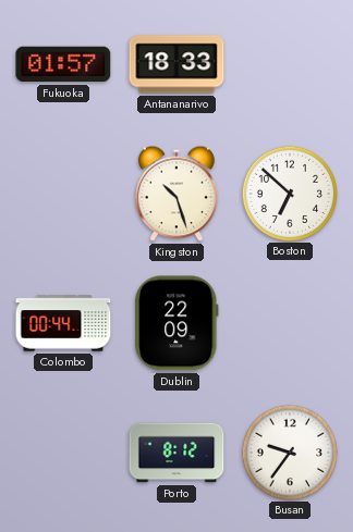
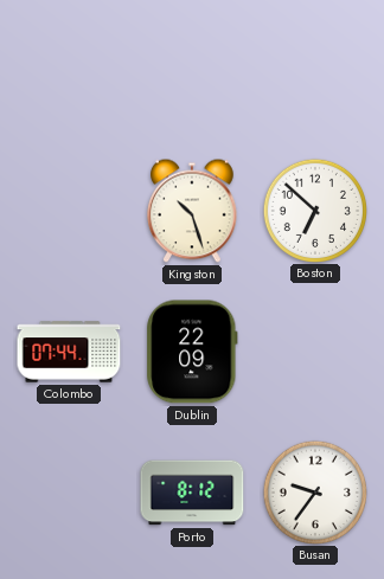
Fukuoka: 01:57 -> none
Antananarivo: 18:33 -> none
Colombo: 00:44 -> 07:44
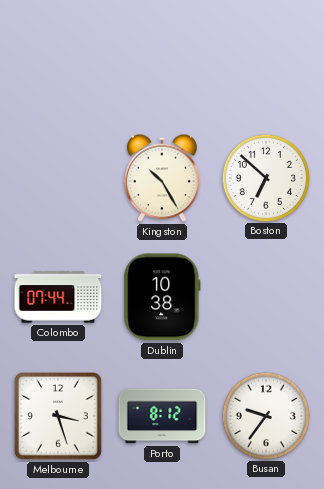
Kingston: 10:27 -> 10:25
Dublin: 22:09 -> 10:38
Melbourne: none -> 3:27
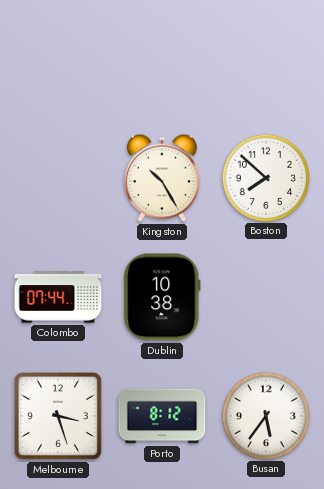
Boston: 6:52 -> 7:52
Busan: 9:36 -> 5:36
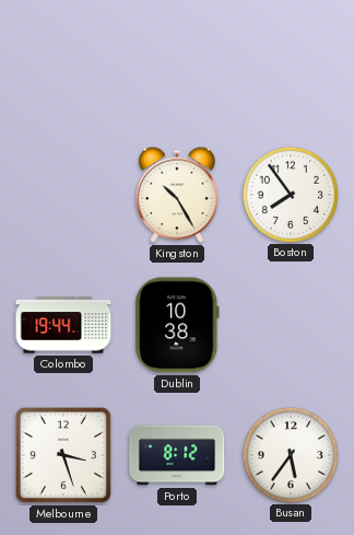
Boston: 7:52 -> 7:54
Colombo: 07:44 -> 19:44
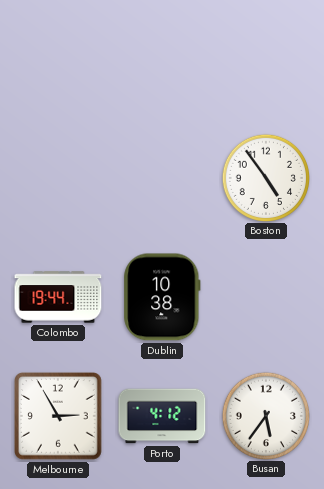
Kingston: 10:25 -> none
Boston: 7:54 -> 4:54
Melbourne: 3:27 -> 2:55
Porto: 8:12 -> 4:12
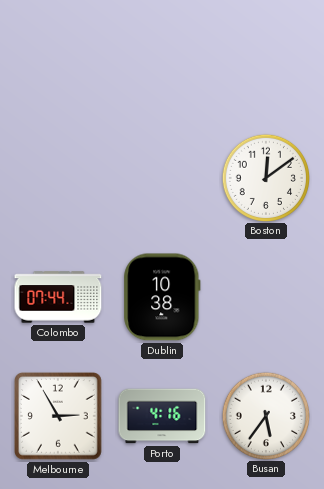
Boston: 4:54 -> 12:09
Colombo: 19:44 -> 07:44
Porto: 4:12 -> 4:16
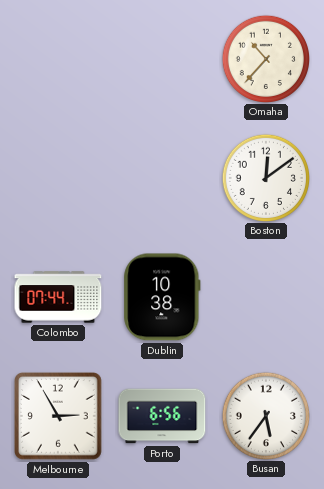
Omaha: none -> 10:37
Porto: 4:16 -> 6:56
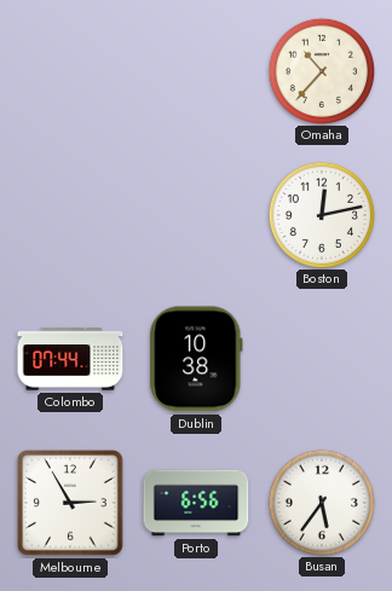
Boston: 12:09 -> 12:13
